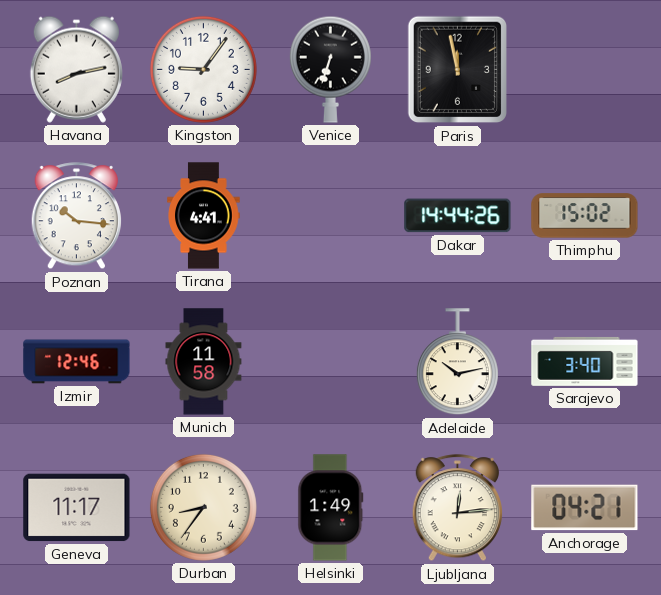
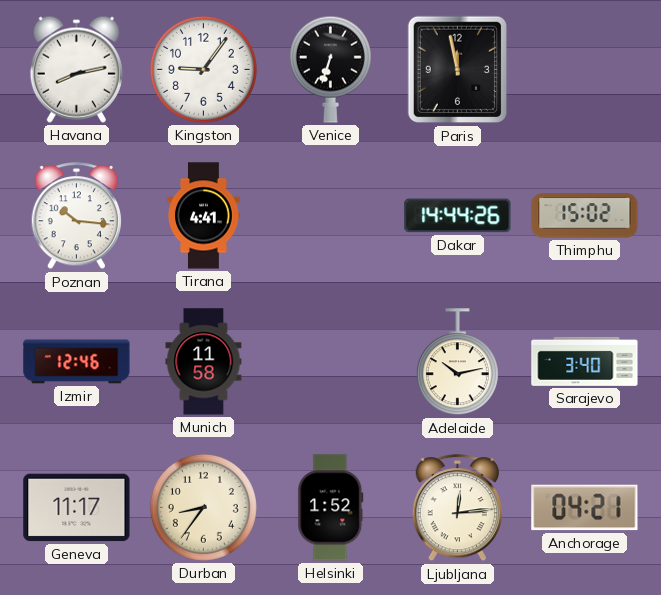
Helsinki: 1:49 -> 1:52
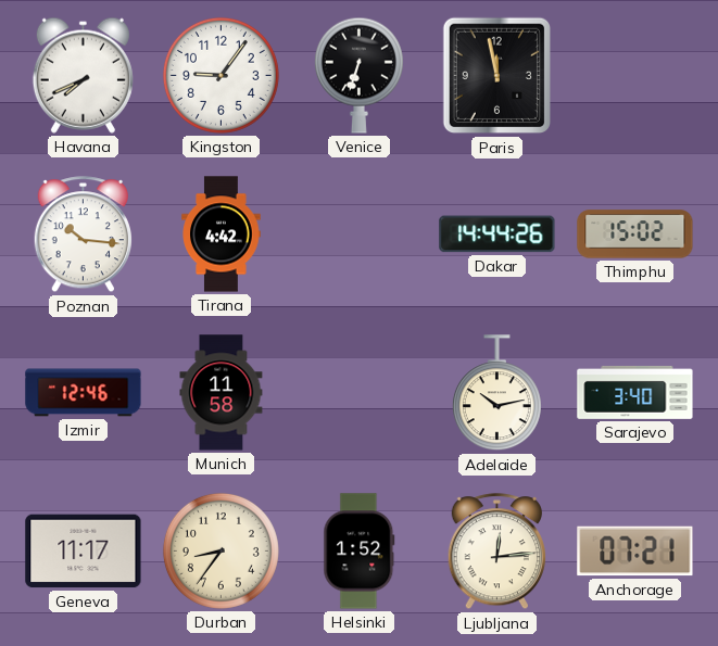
Havana: 8:13 -> 7:41
Tirana: 4:41 -> 4:42
Anchorage: 04:21 -> 07:21
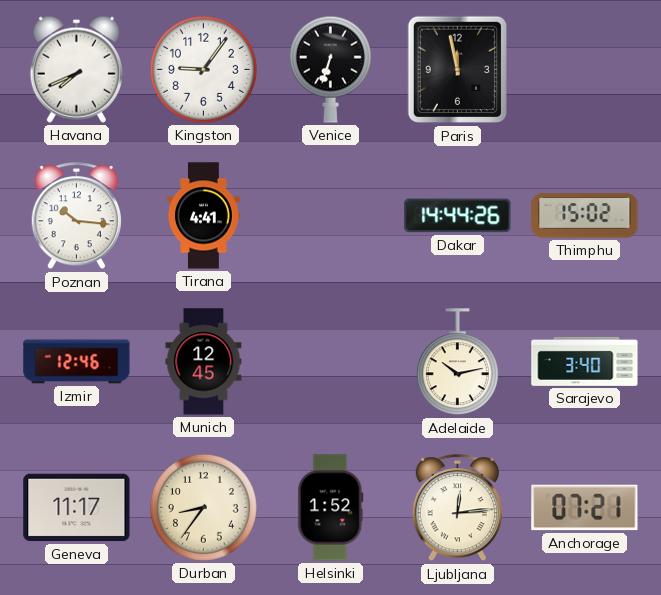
Tirana: 4:42 -> 4:41
Munich: 11:58 -> 12:45
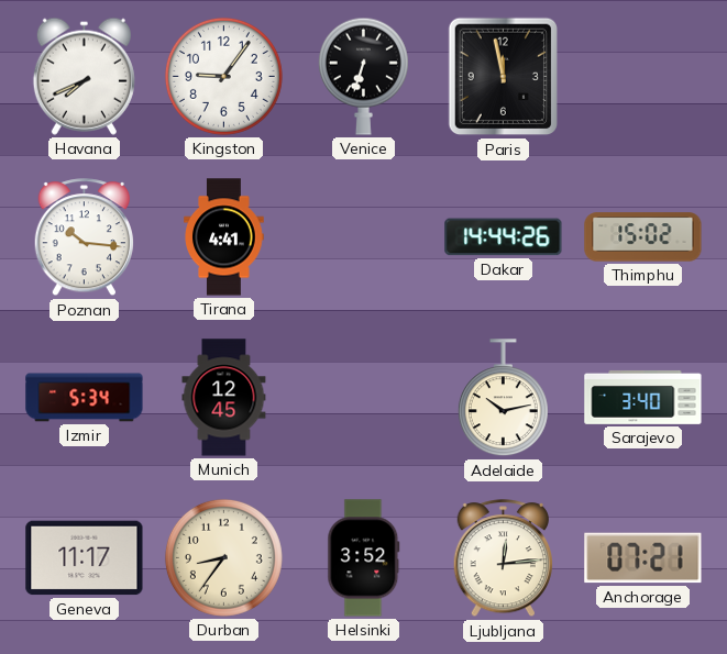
Izmir: 12:46 -> 5:34
Helsinki: 1:52 -> 3:52
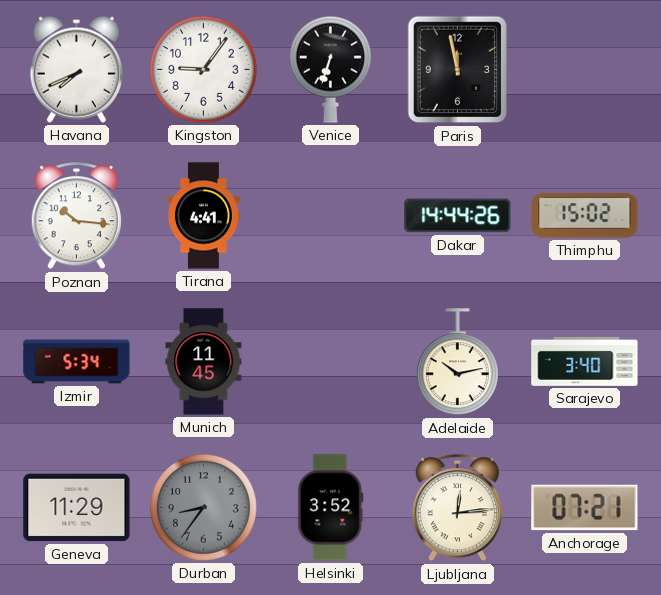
Munich: 12:45 -> 11:45
Geneva: 11:17 -> 11:29
Durban dial: cream -> grey
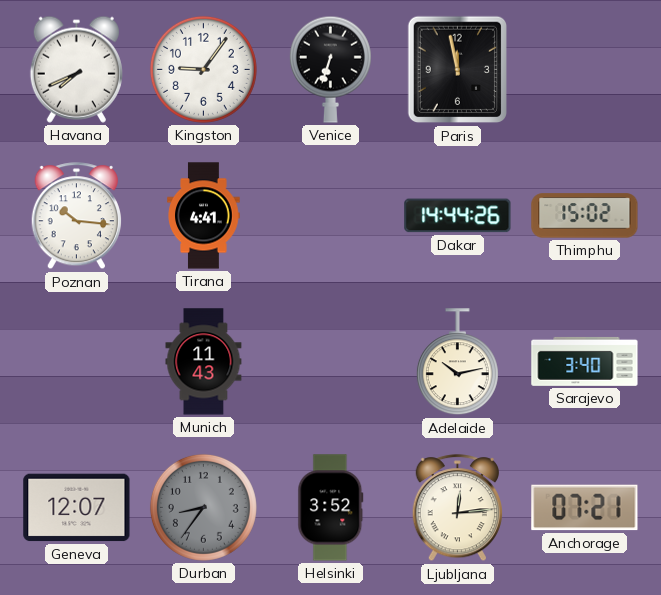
Izmir: 5:34 -> none
Munich: 11:45 -> 11:43
Geneva: 11:29 -> 12:07
